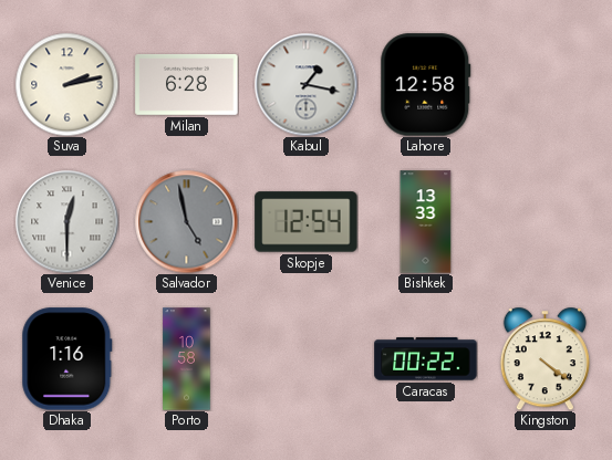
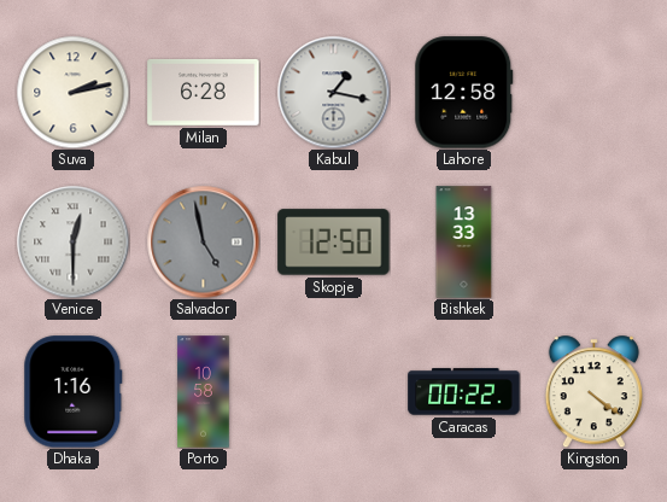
Skopje: 12:54 -> 12:50
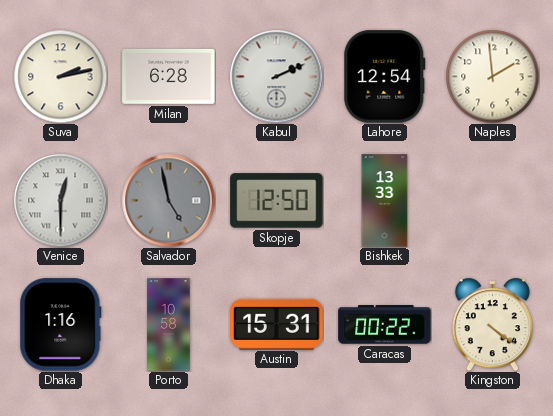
Kabul: 1:17 -> 2:11
Lahore: 12:58 -> 12:54
Naples: none -> 1:59
Austin: none -> 15:31
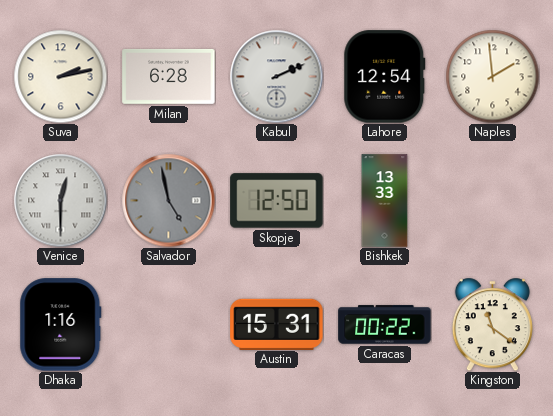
Porto: 10:58 -> none
Kingston: 4:21 -> 11:21
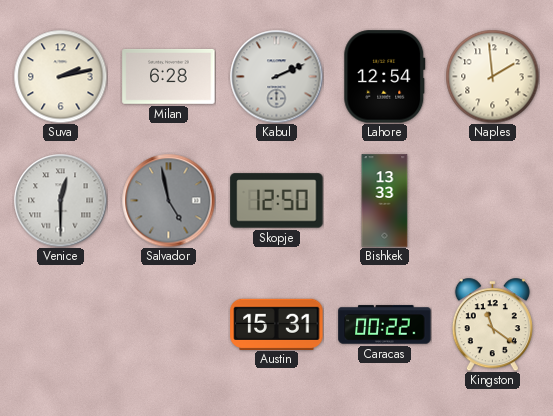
Dhaka: 1:16 -> none
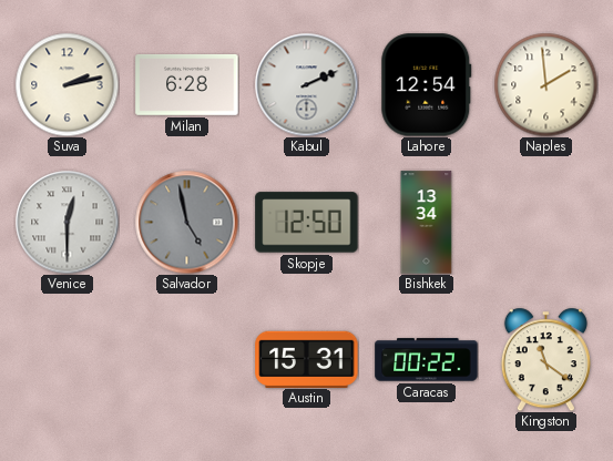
Bishkek: 13:33 -> 13:34
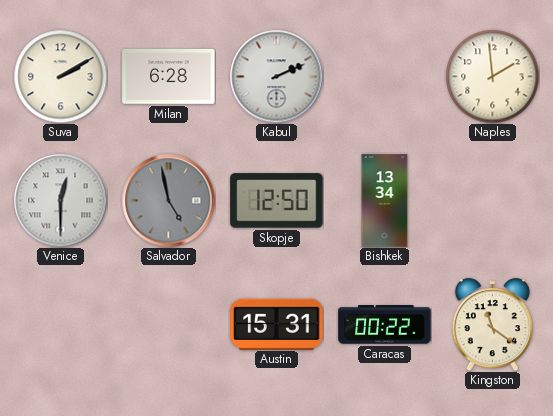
Suva: 2:13 -> 2:10
Lahore: 12:54 -> none
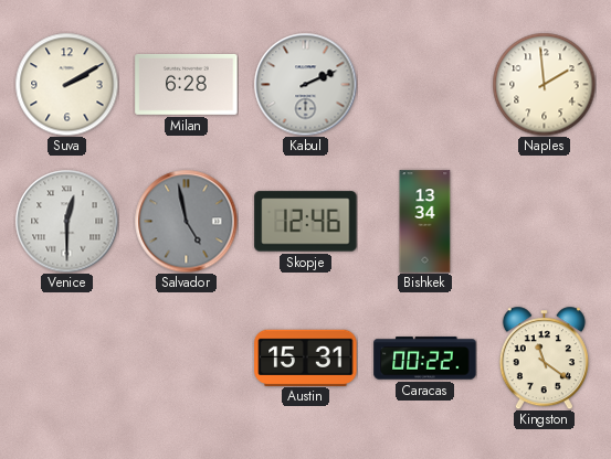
Skopje: 12:50 -> 12:46
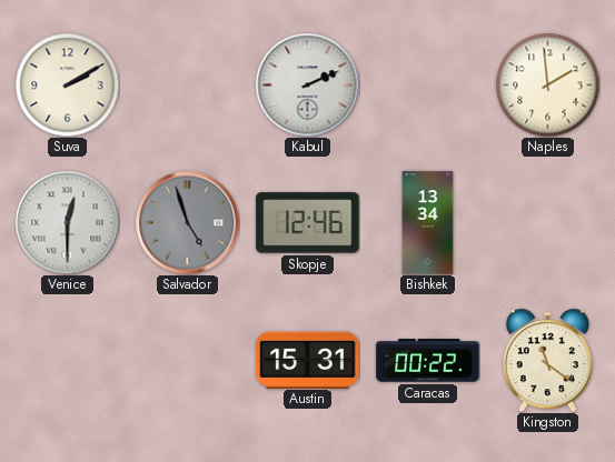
Milan: 6:28 -> none
Salvador: 4:58 -> 4:57
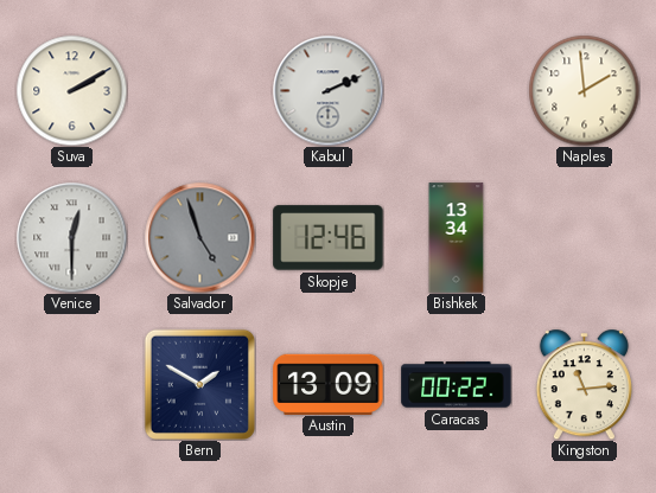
Bern: none -> 1:50
Austin: 15:31 -> 13:09
Kingston: 11:21 -> 11:14
